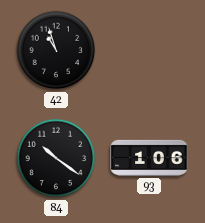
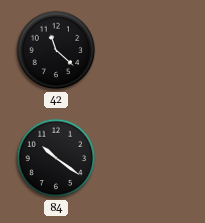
42: 10:57 -> 11:22
93: 1:06 -> none
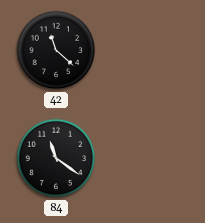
84: 10:21 -> 11:21
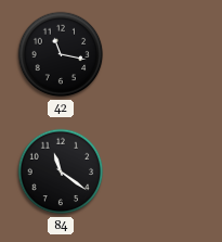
42: 11:22 -> 11:17
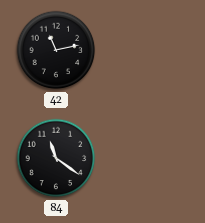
42: 11:17 -> 11:13
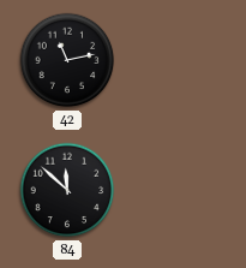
84: 11:21 -> 11:52
